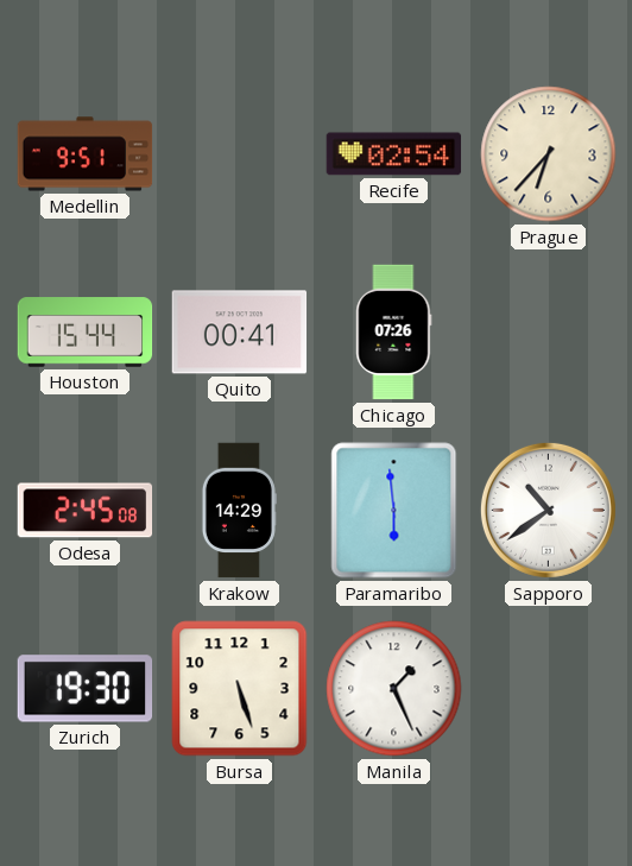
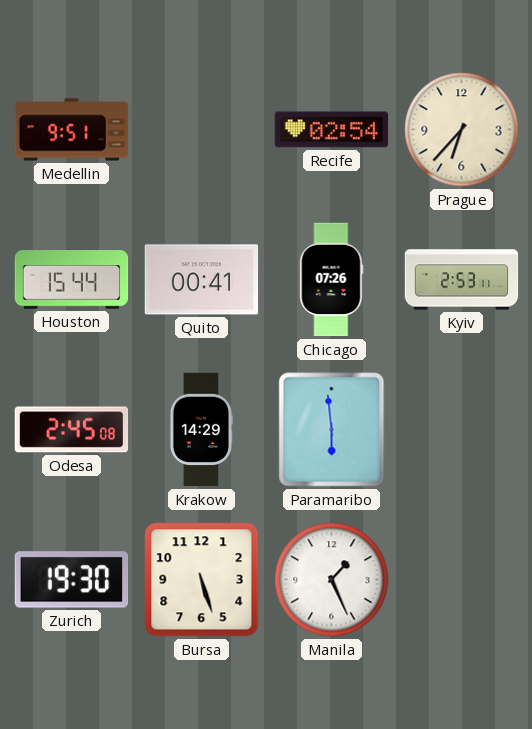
Kyiv: none -> 2:53
Sapporo: 10:39 -> none
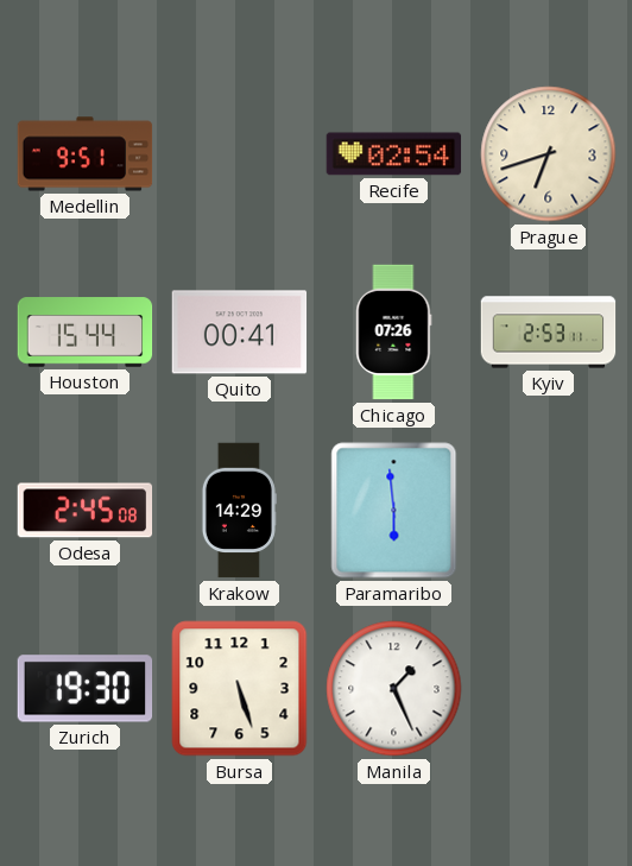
Prague: 6:37 -> 6:42
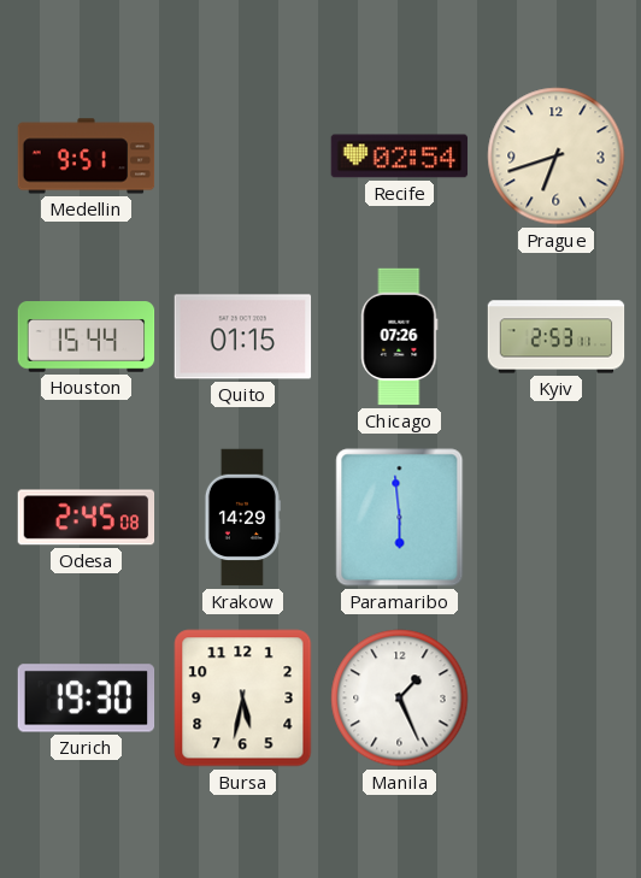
Quito: 00:41 -> 01:15
Bursa: 5:27 -> 5:32
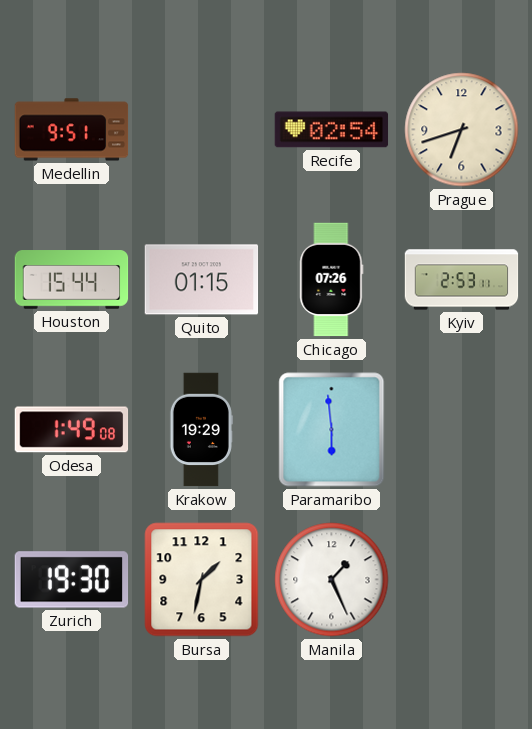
Odesa: 2:45 -> 1:49
Krakow: 14:29 -> 19:29
Bursa: 5:32 -> 1:32
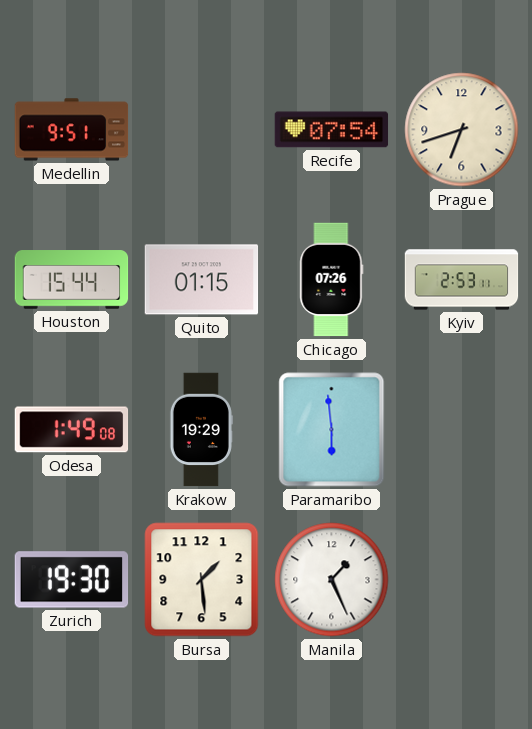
Recife: 02:54 -> 07:54
Bursa: 1:32 -> 1:29
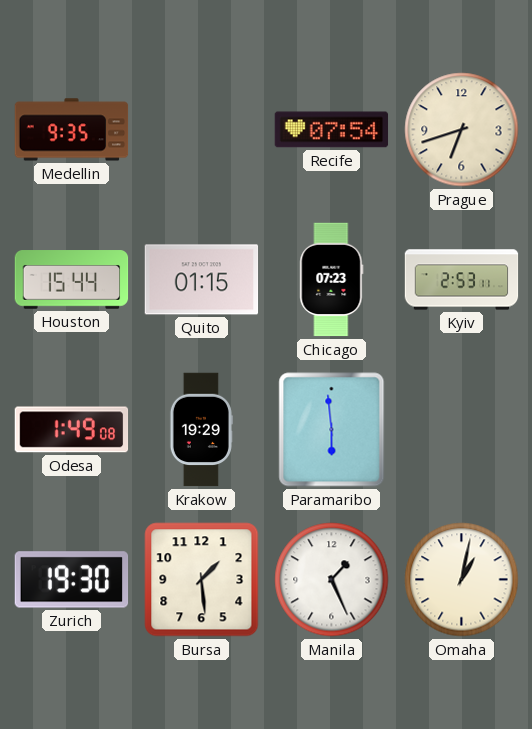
Medellin: 9:51 -> 9:35
Chicago: 07:26 -> 07:23
Omaha: none -> 1:02
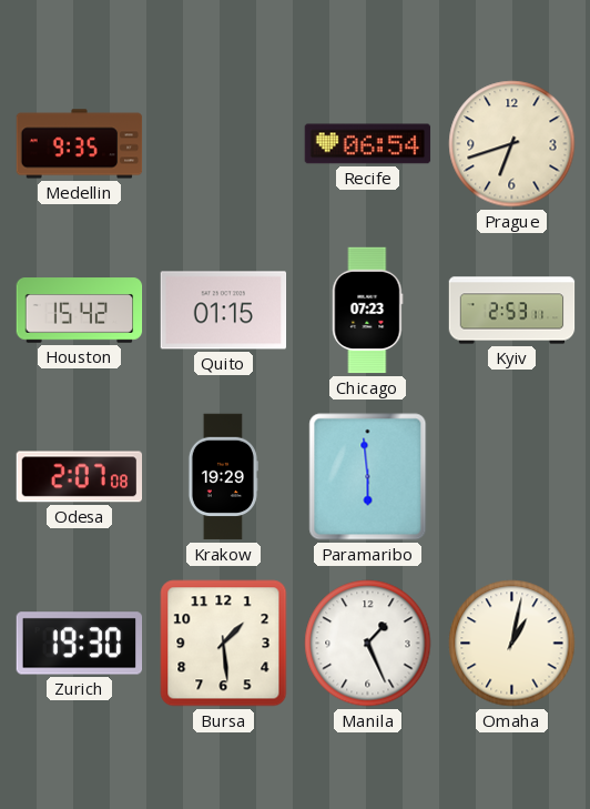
Recife: 07:54 -> 06:54
Houston: 15:44 -> 15:42
Odesa: 1:49 -> 2:07
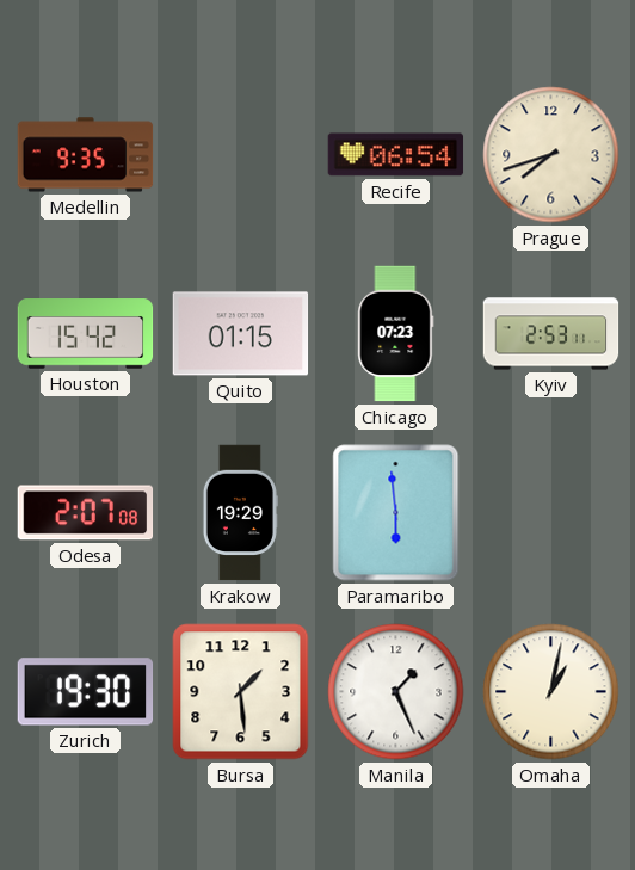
Prague: 6:42 -> 7:42
